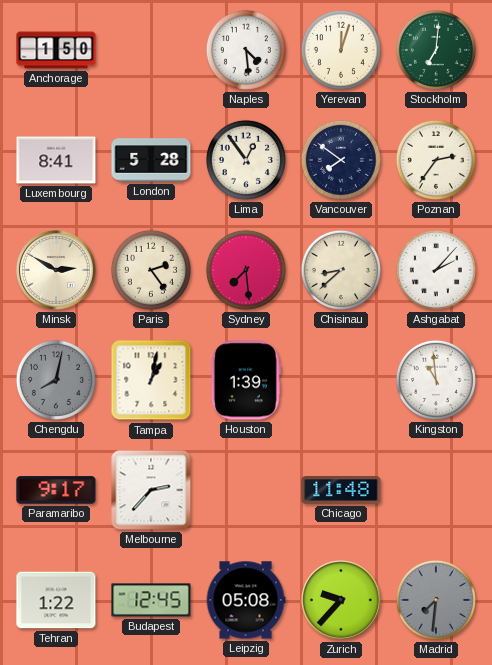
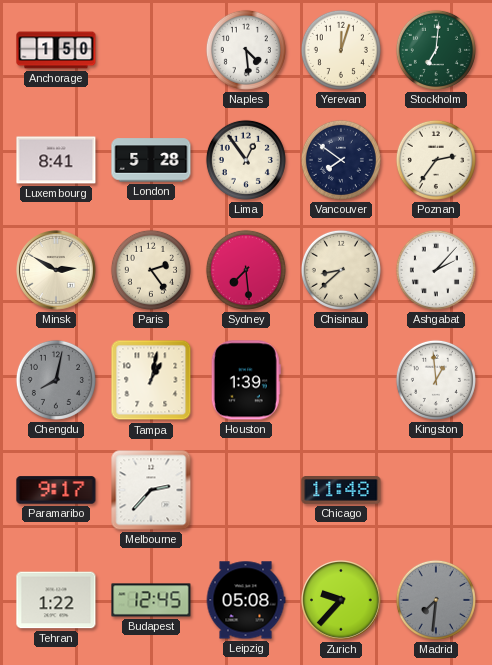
Kingston: 10:59 -> 12:59
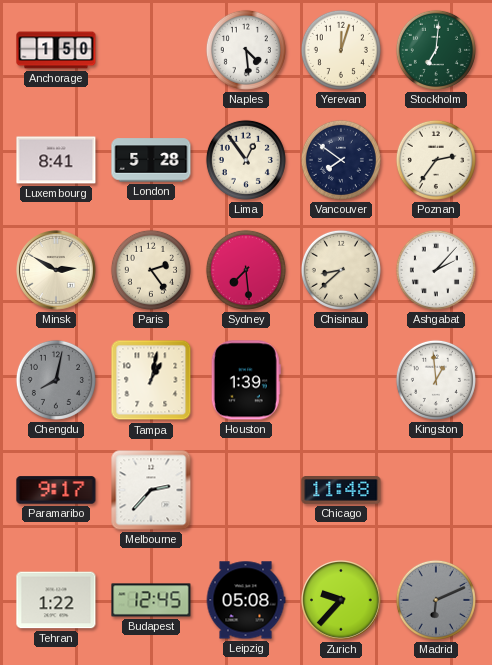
Madrid: 7:31 -> 6:11
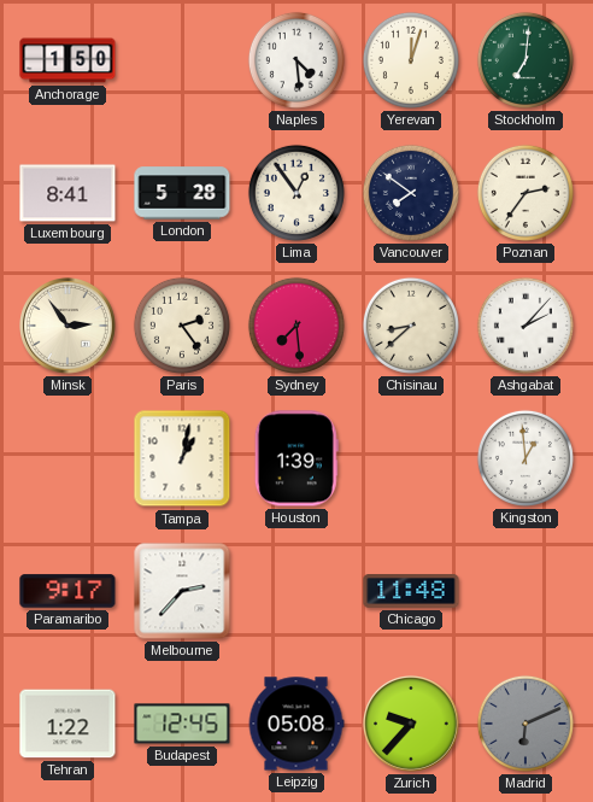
Minsk: 2:50 -> 2:54
Chengdu: 8:02 -> none
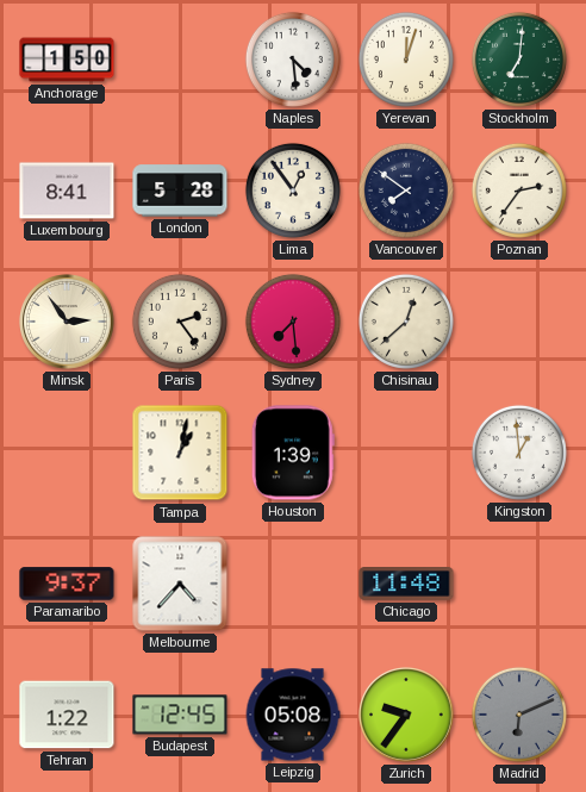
Chisinau: 8:38 -> 12:38
Ashgabat: 2:07 -> none
Paramaribo: 9:17 -> 9:37
Melbourne: 2:37 -> 4:37
Zurich: 9:37 -> 9:36
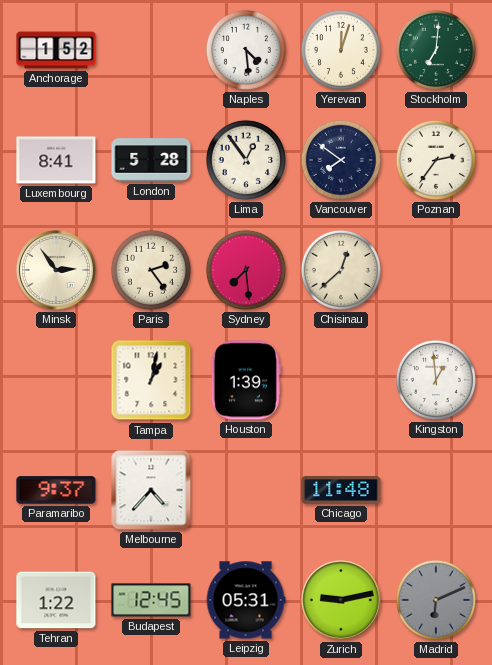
Anchorage: 1:50 -> 1:52
Leipzig: 05:08 -> 05:31
Zurich: 9:36 -> 9:13
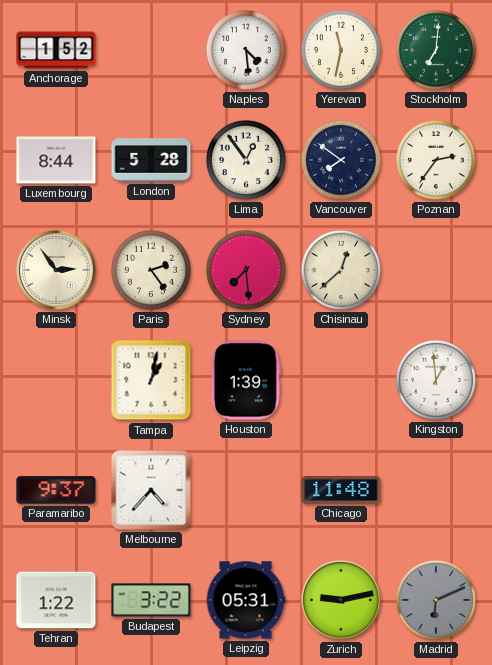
Yerevan: 12:03 -> 11:32
Luxembourg: 8:41 -> 8:44
Budapest: 12:45 -> 3:22
